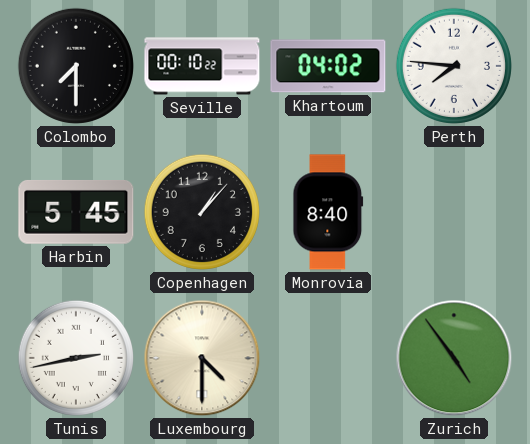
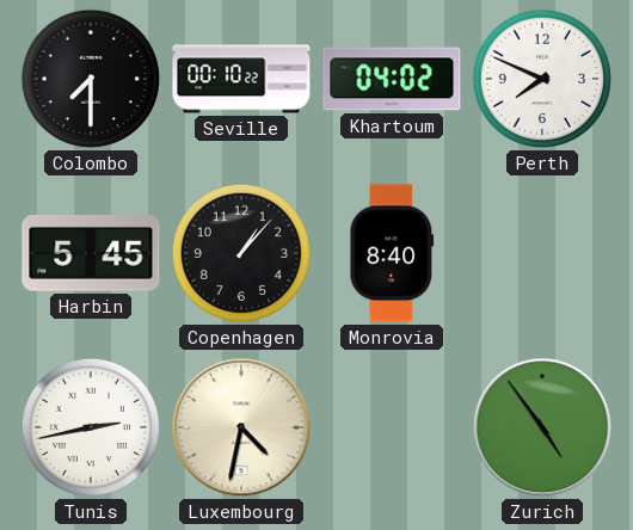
Perth: 7:46 -> 7:49
Luxembourg: 4:30 -> 4:32
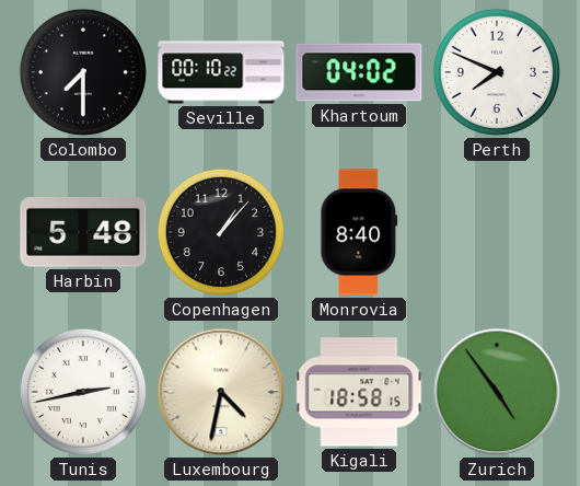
Harbin: 5:45 -> 5:48
Kigali: none -> 18:58
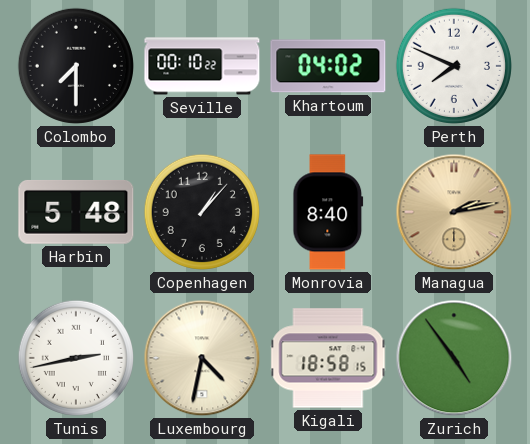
Managua: none -> 2:13
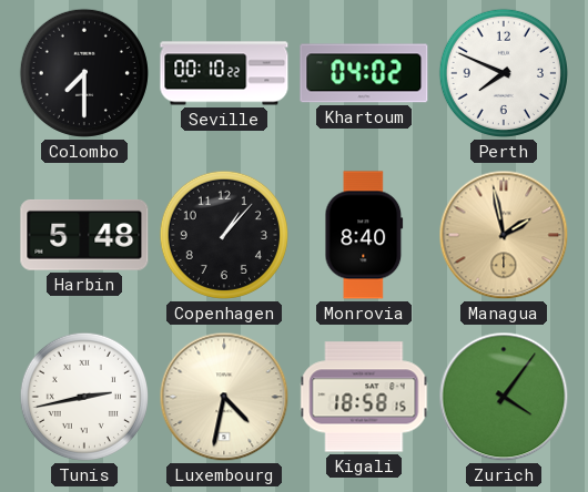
Managua: 2:13 -> 1:58
Zurich: 4:54 -> 4:06
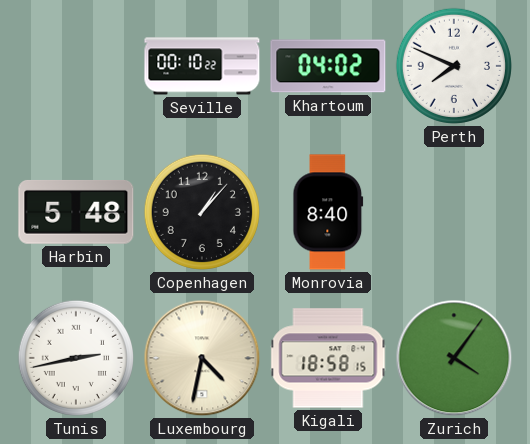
Colombo: 7:30 -> none
Managua: 1:58 -> none
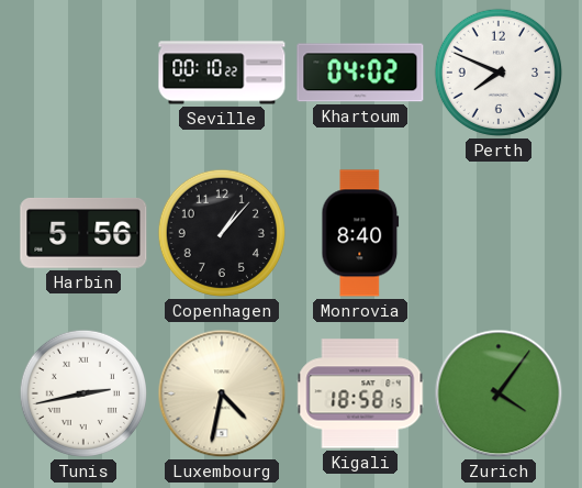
Harbin: 5:48 -> 5:56
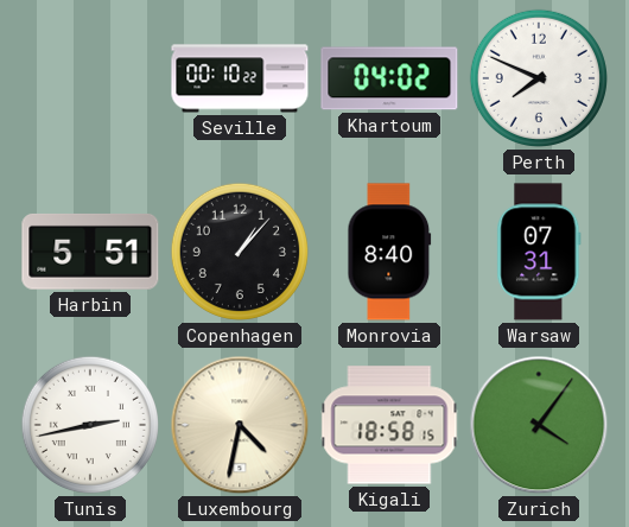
Harbin: 5:56 -> 5:51
Warsaw: none -> 07:31
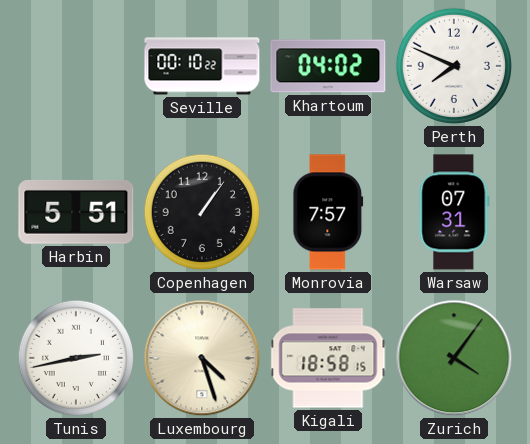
Copenhagen: 1:07 -> 1:06
Monrovia: 8:40 -> 7:57
Luxembourg: 4:32 -> 4:27
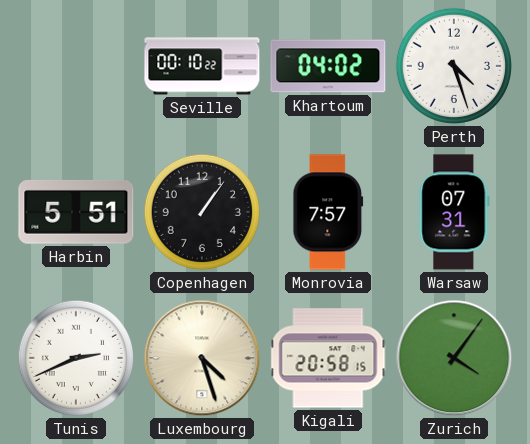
Perth: 7:49 -> 4:27
Tunis: 2:43 -> 2:41
Kigali: 18:58 -> 20:58
